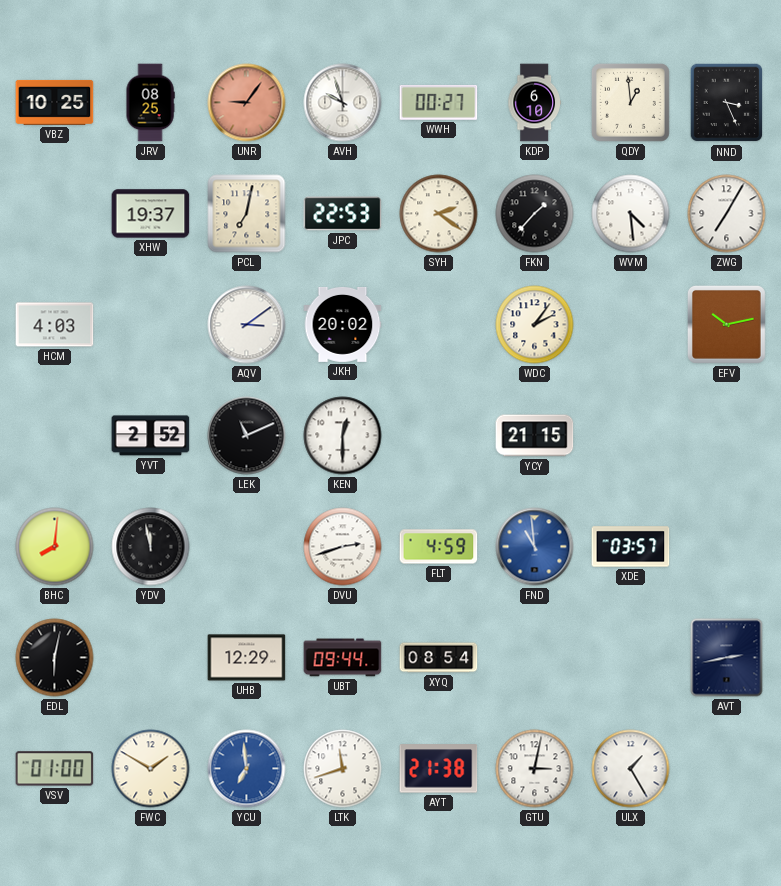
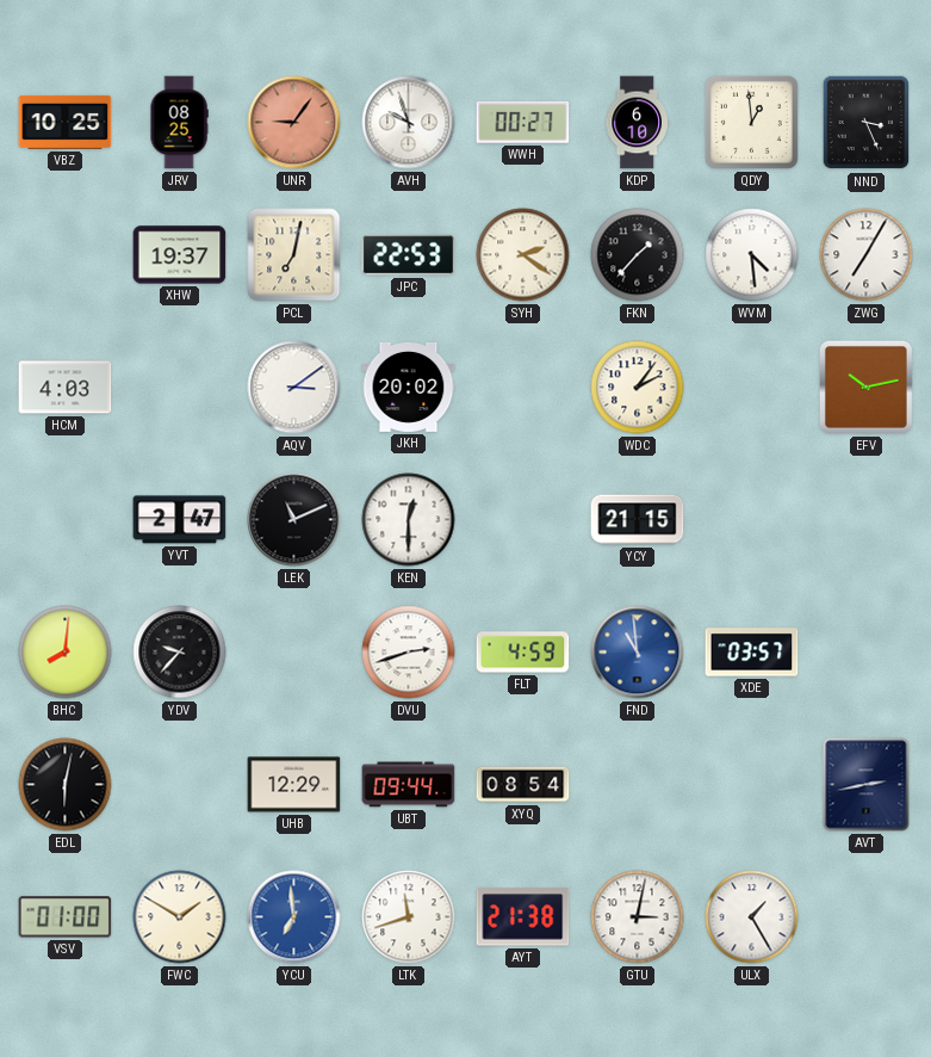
YVT: 2:52 -> 2:47
YDV: 11:58 -> 9:37
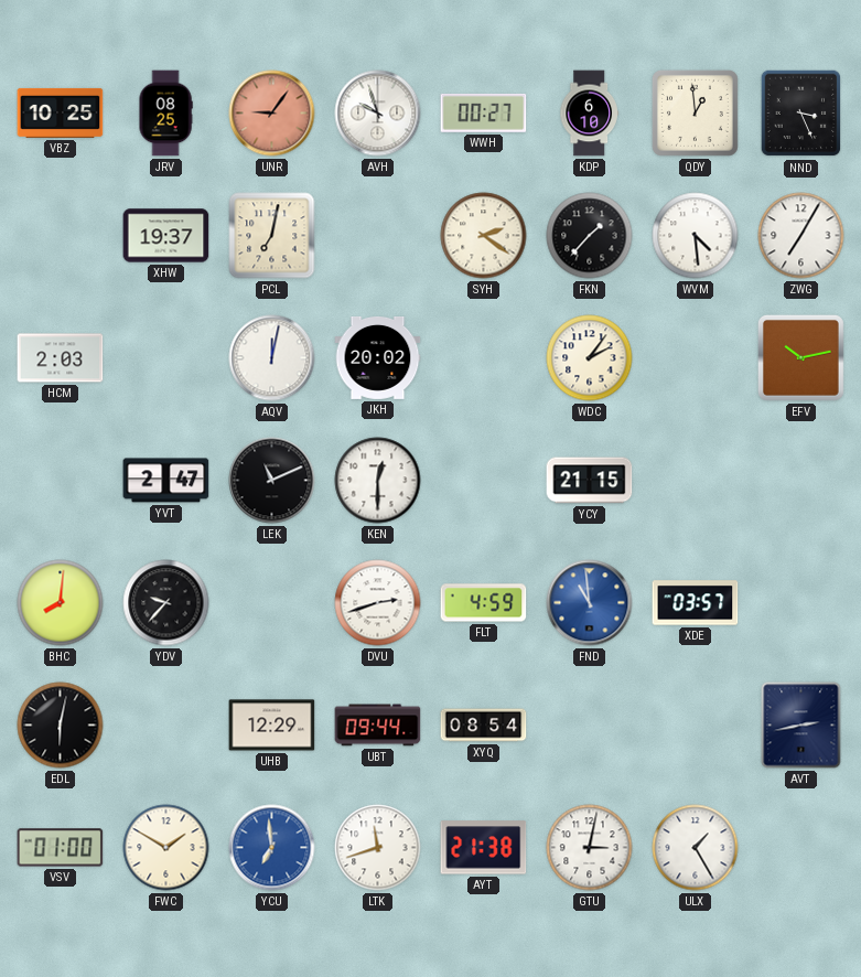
JPC: 22:53 -> none
HCM: 4:03 -> 2:03
AQV: 3:09 -> 12:02
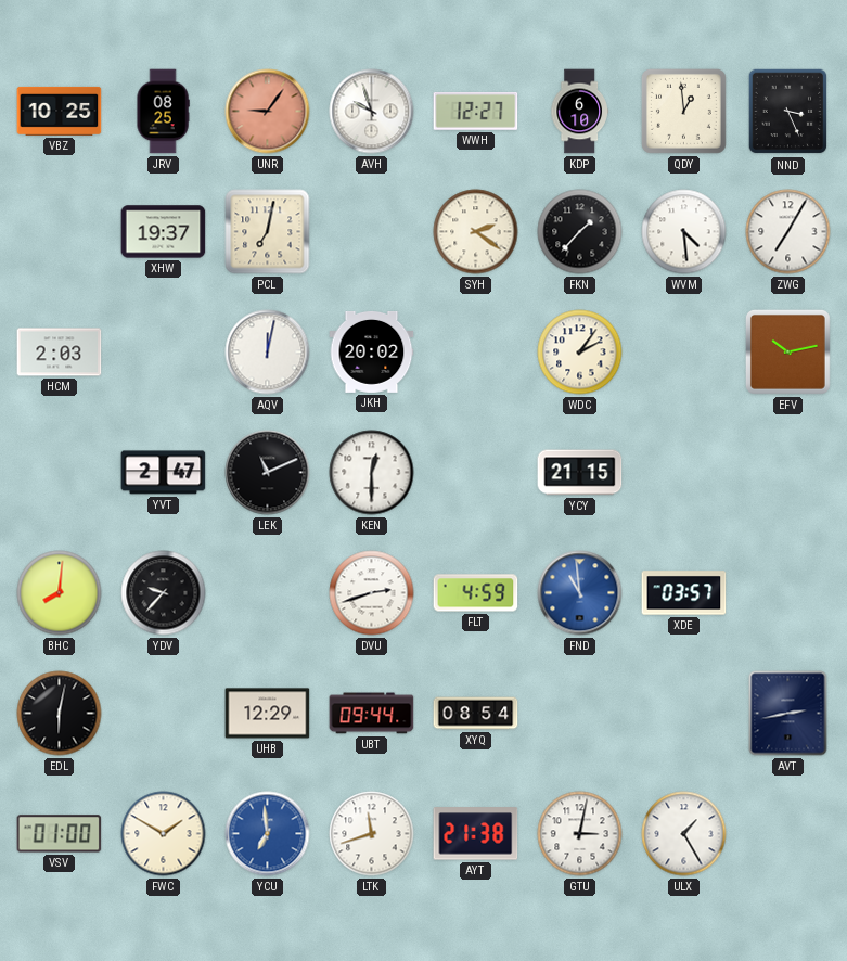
WWH: 00:27 -> 12:27
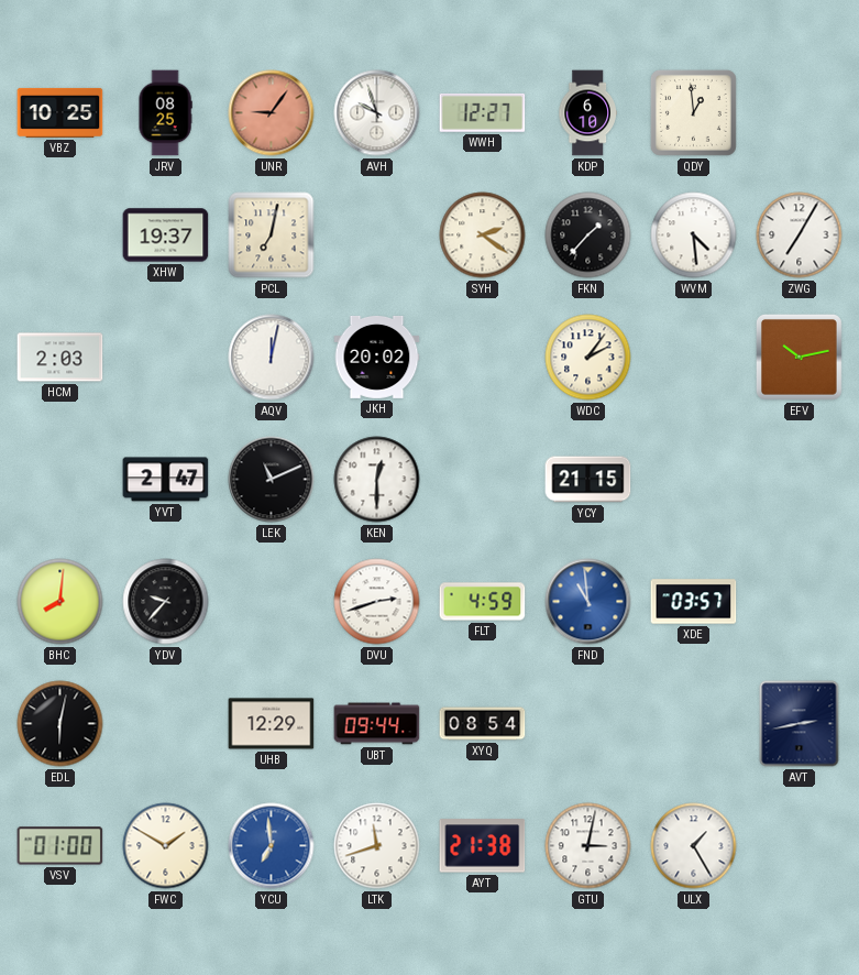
NND: 3:26 -> none
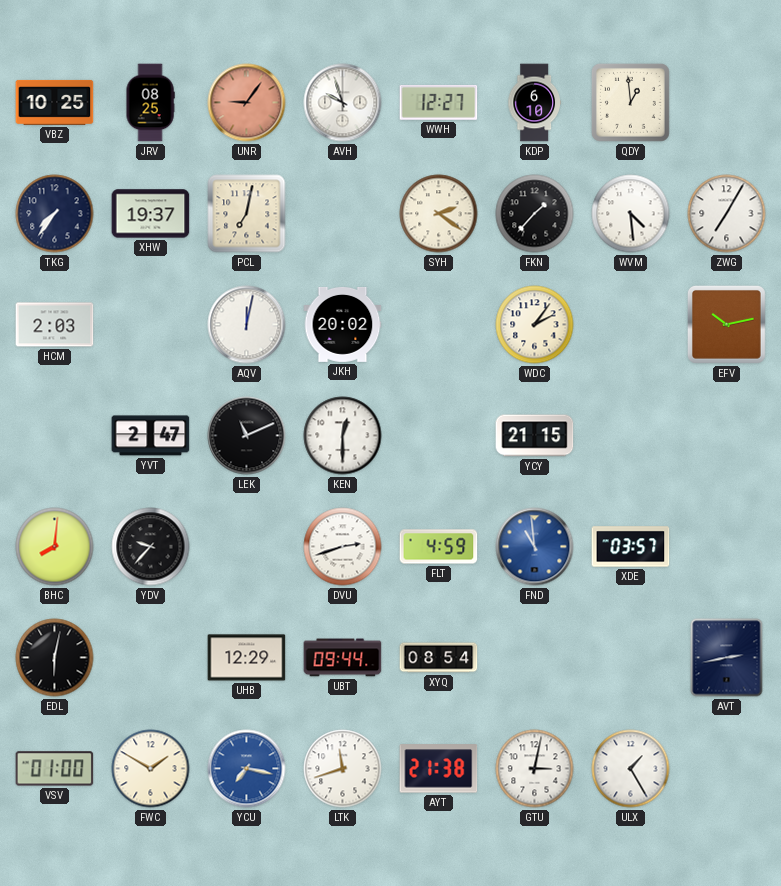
TKG: none -> 7:36
YCU: 6:59 -> 7:17
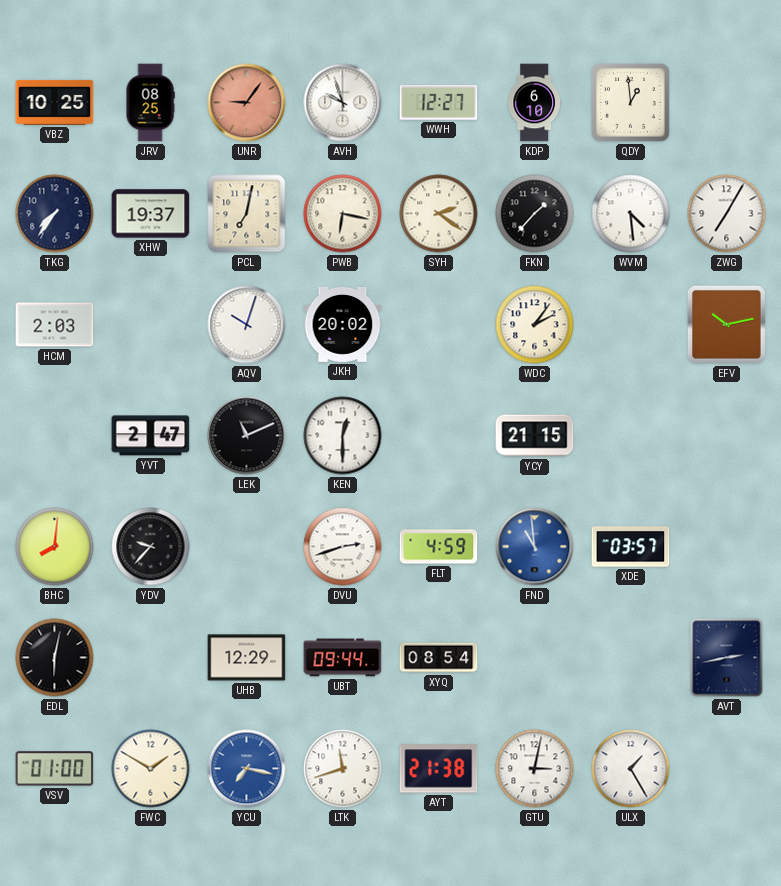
PWB: none -> 6:17
AQV: 12:02 -> 10:03
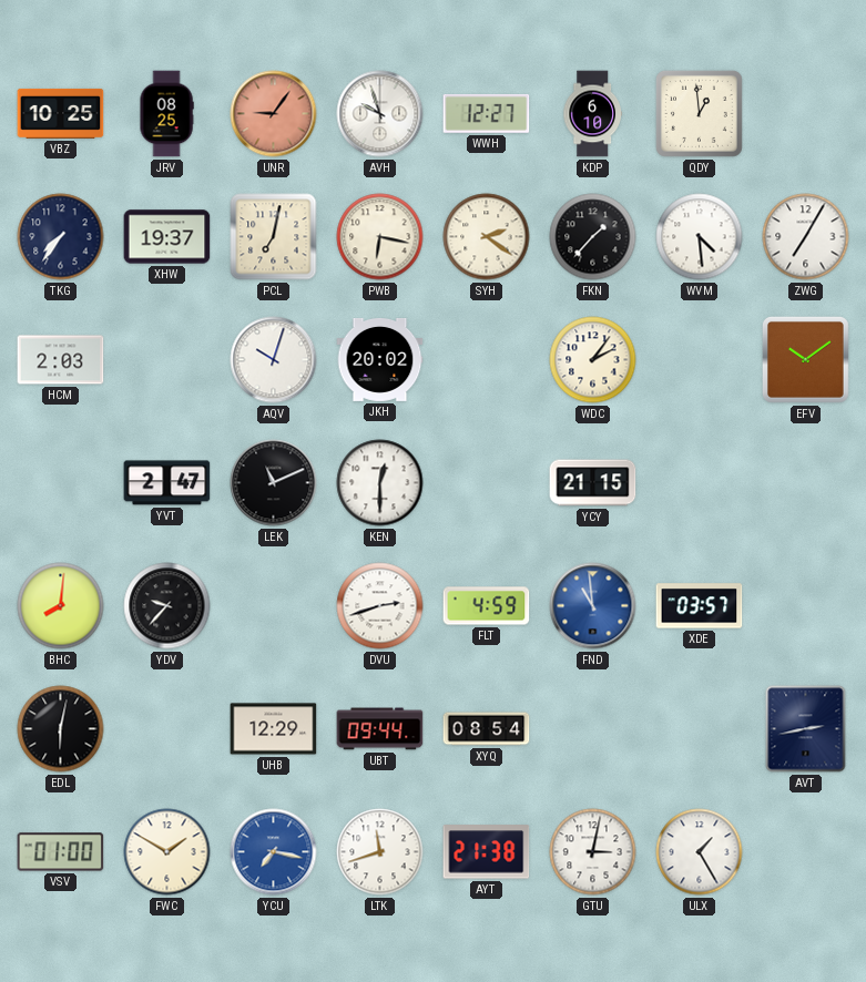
EFV: 10:13 -> 10:09
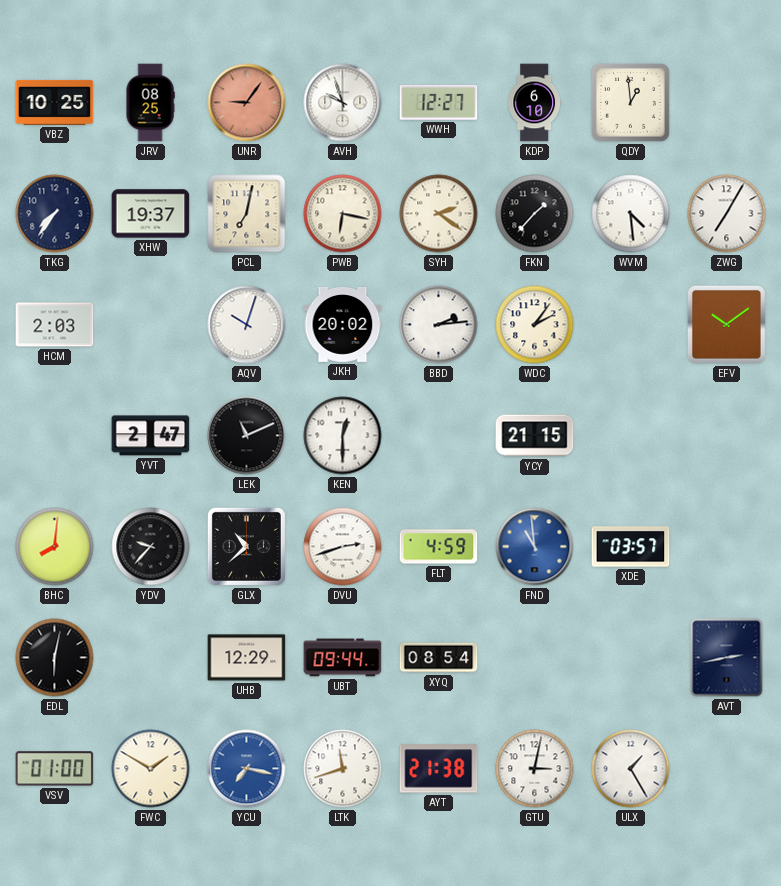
BBD: none -> 2:14
GLX: none -> 10:38
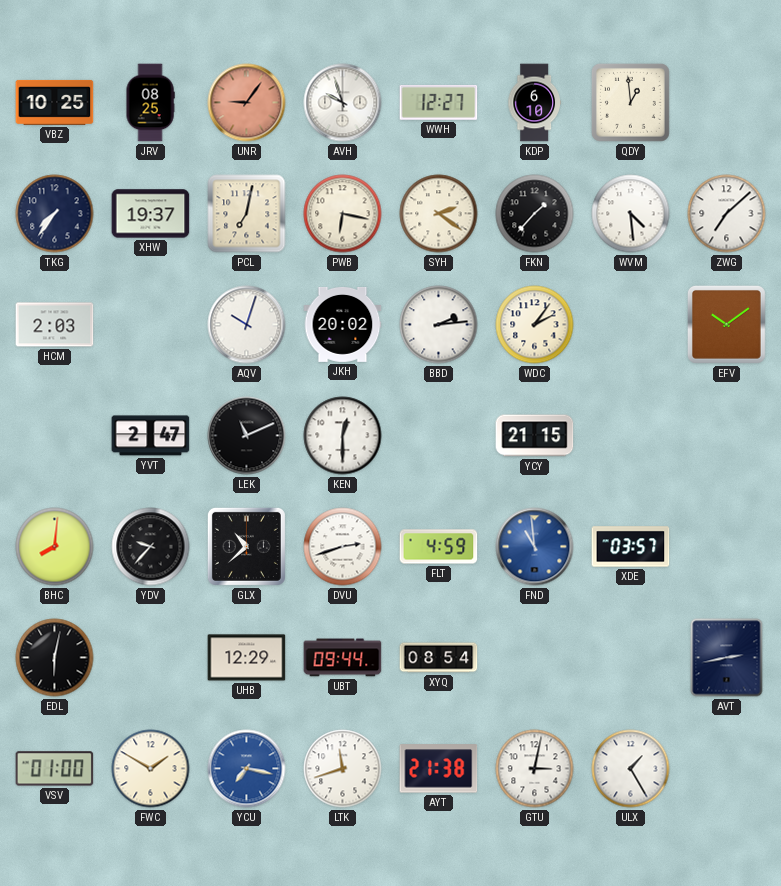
ZWG: 7:05 -> 7:08
